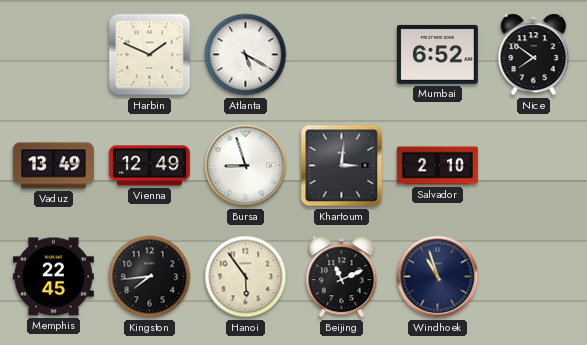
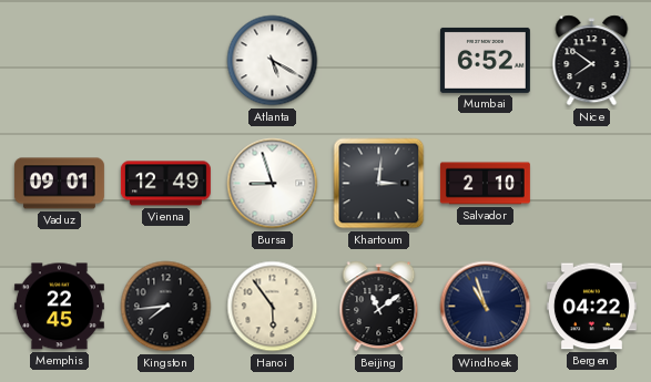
Harbin: 1:49 -> none
Vaduz: 13:49 -> 09:01
Beijing: 11:11 -> 11:09
Bergen: none -> 04:22
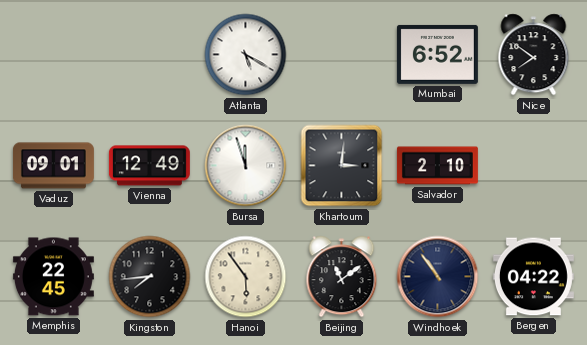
Bursa: 8:57 -> 11:57
Windhoek: 10:57 -> 10:54
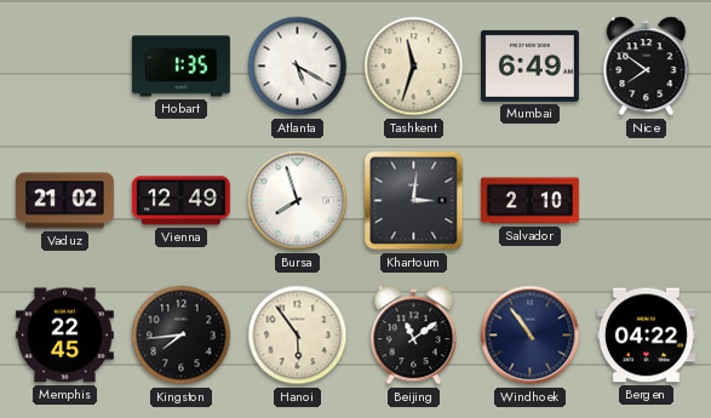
Hobart: none -> 1:35
Tashkent: none -> 11:33
Mumbai: 6:52 -> 6:49
Vaduz: 09:01 -> 21:02
Bursa: 11:57 -> 7:57
